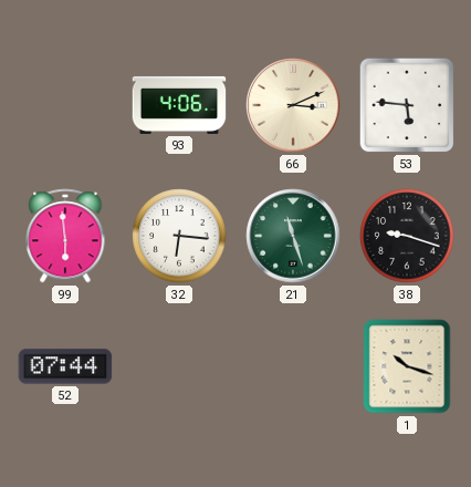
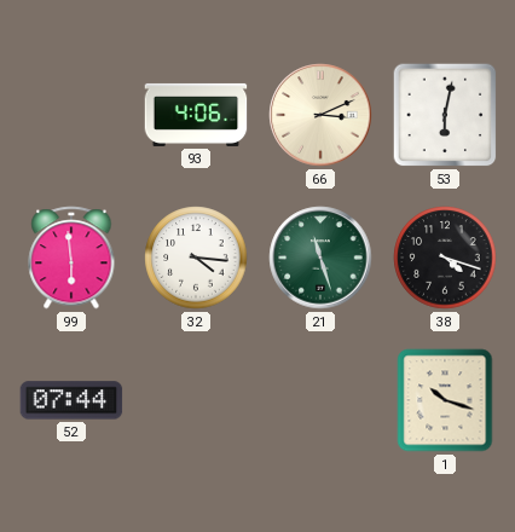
53: 5:46 -> 6:02
32: 6:16 -> 4:16
38: 9:18 -> 4:18
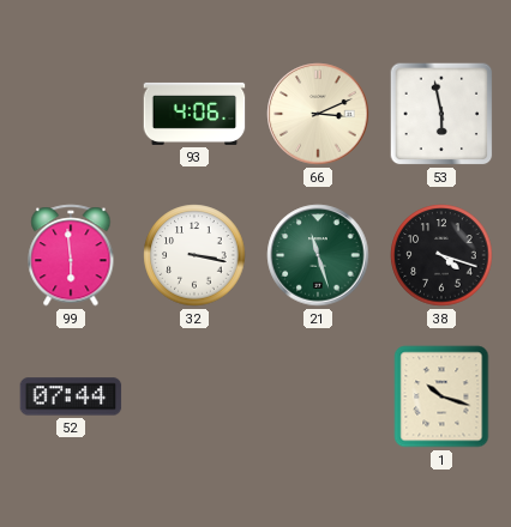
53: 6:02 -> 5:58
32: 4:16 -> 3:17
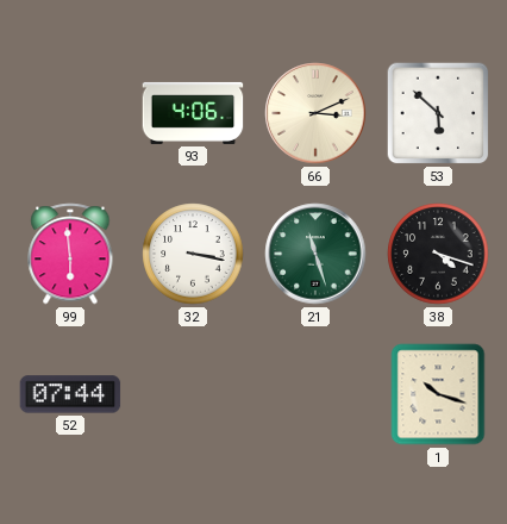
53: 5:58 -> 5:52
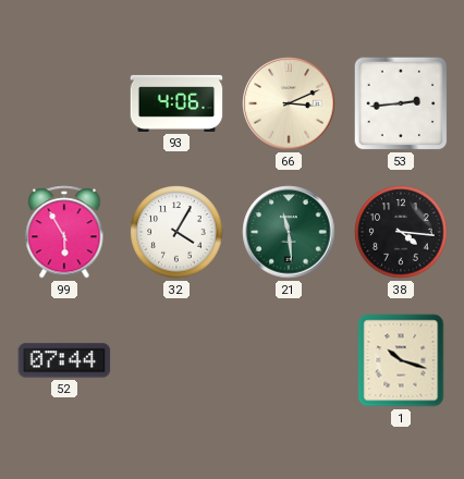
53: 5:52 -> 2:44
99: 5:59 -> 5:55
32: 3:17 -> 4:05
21: 11:27 -> 11:29
38: 4:18 -> 4:16
